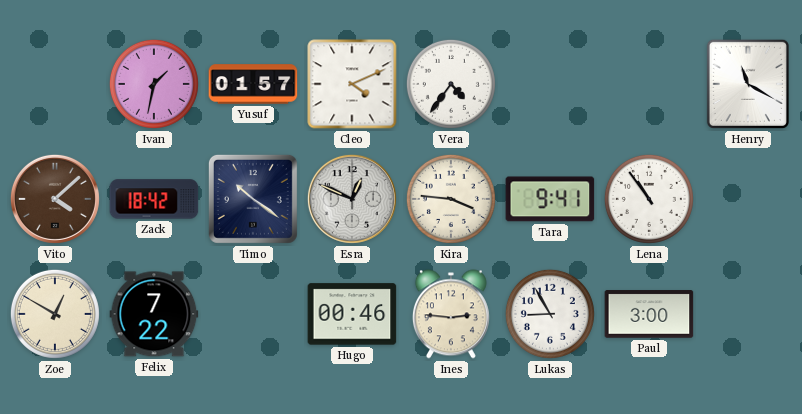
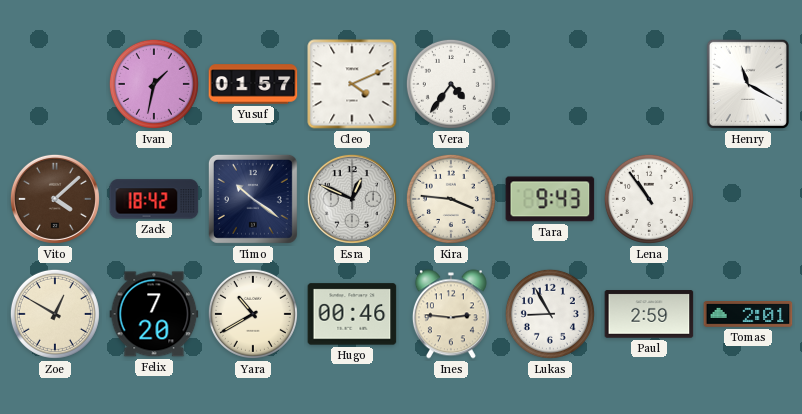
Tara: 9:41 -> 9:43
Felix: 7:22 -> 7:20
Yara: none -> 10:40
Paul: 3:00 -> 2:59
Tomas: none -> 2:01
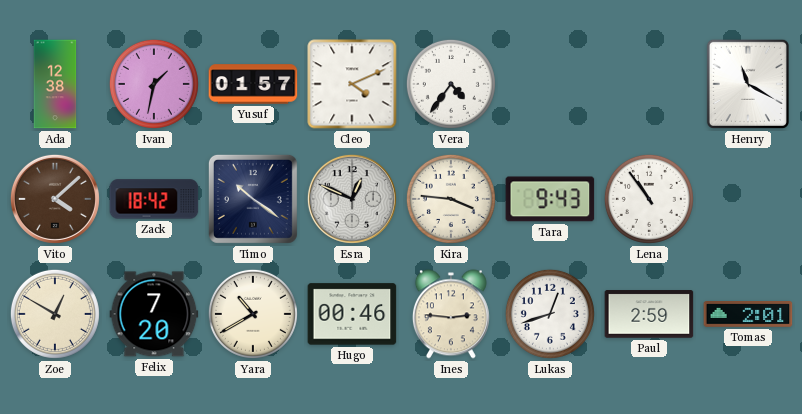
Ada: none -> 12:38
Lukas: 8:55 -> 12:42
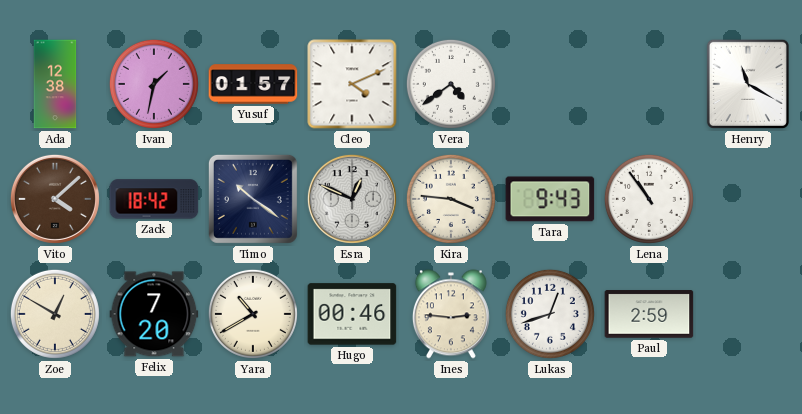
Vera: 4:36 -> 4:39
Tomas: 2:01 -> none
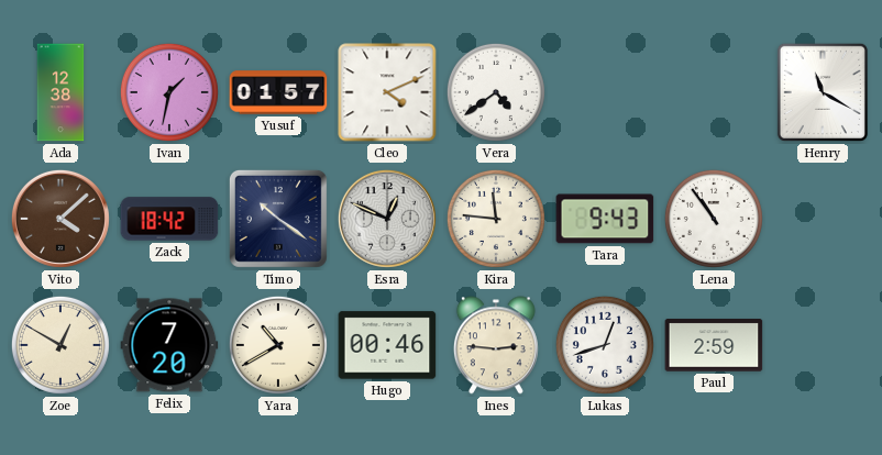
Kira: 3:46 -> 11:46
